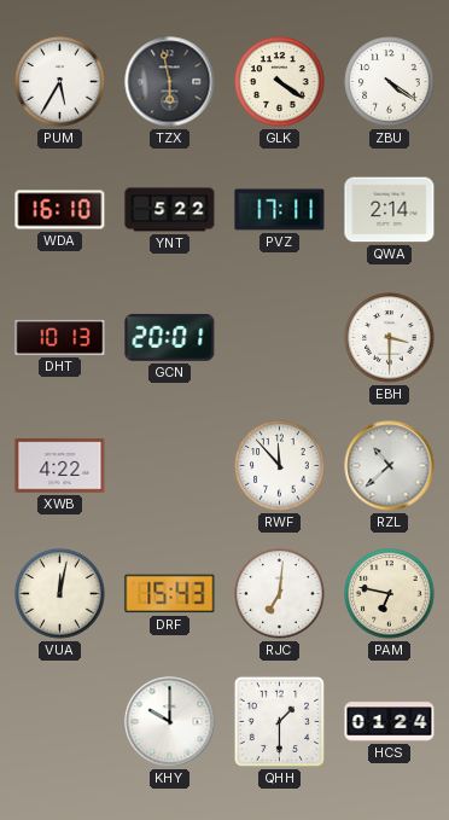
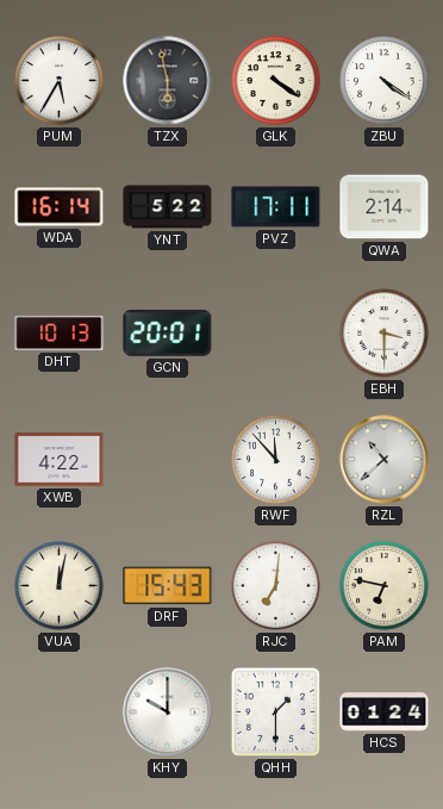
WDA: 16:10 -> 16:14
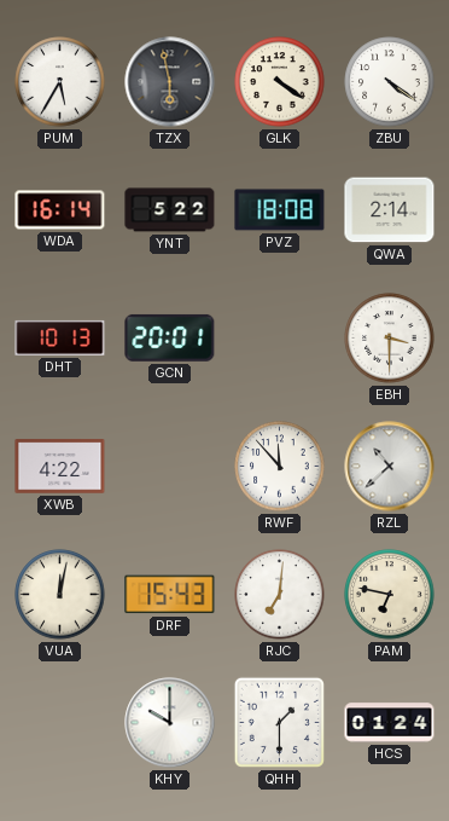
PVZ: 17:11 -> 18:08
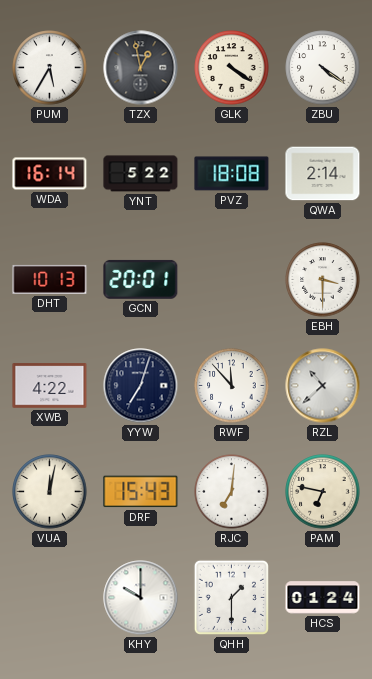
TZX: 5:58 -> 12:58
YYW: none -> 7:03
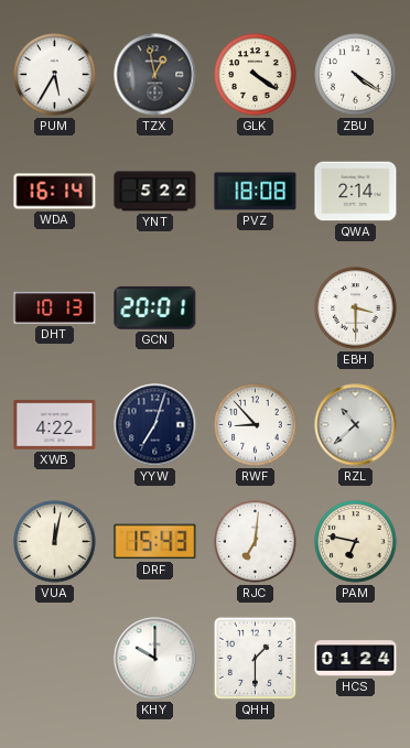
RWF: 11:53 -> 8:53
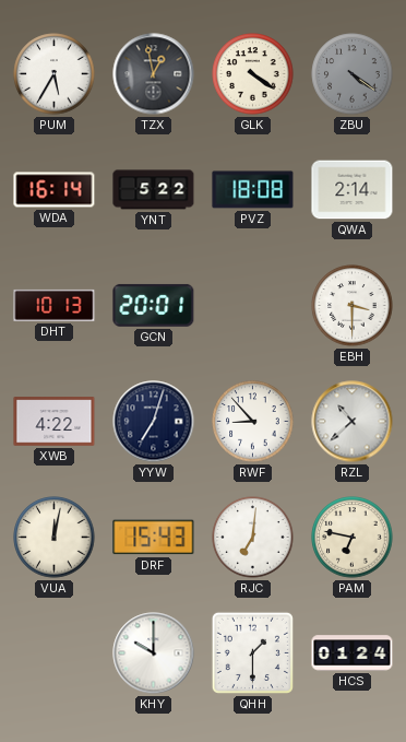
ZBU dial: white -> grey
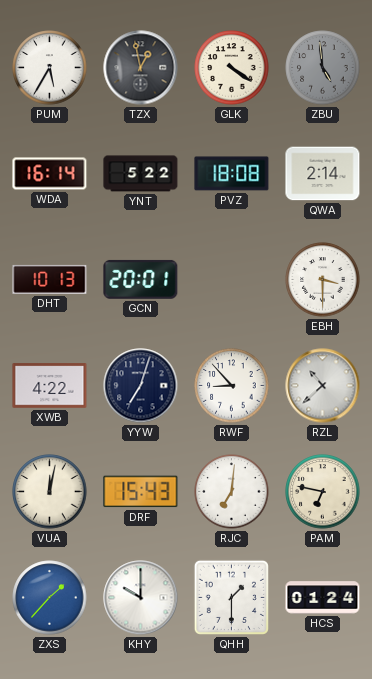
ZBU: 4:21 -> 4:59
ZXS: none -> 1:37
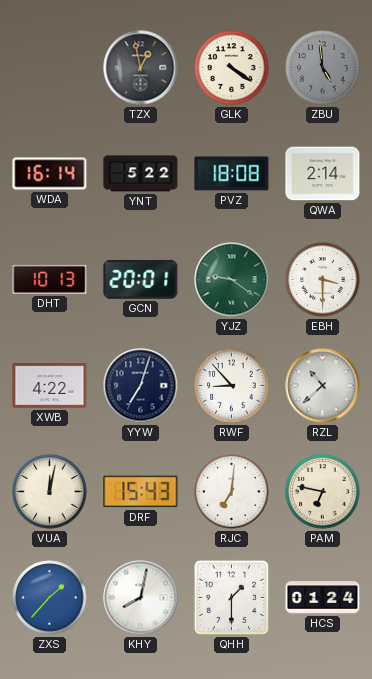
PUM: 5:35 -> none
YJZ: none -> 9:21
KHY: 10:00 -> 8:02
